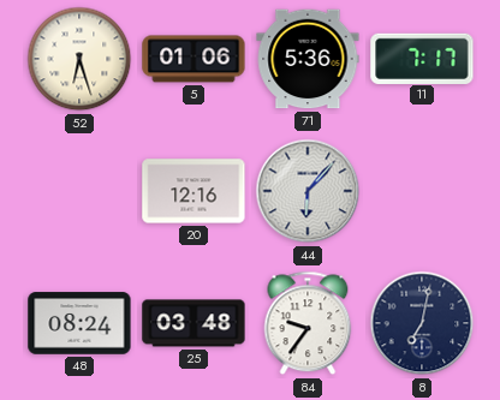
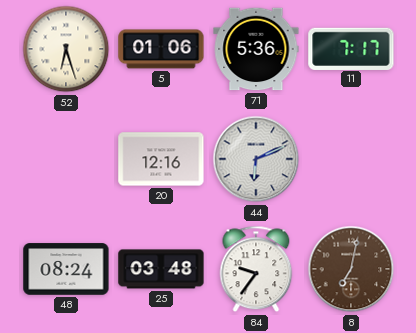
44: 6:07 -> 6:11
8 dial: navy -> brown
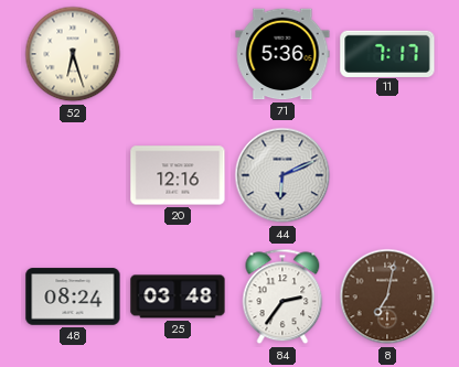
5: 01:06 -> none
84: 9:36 -> 2:36
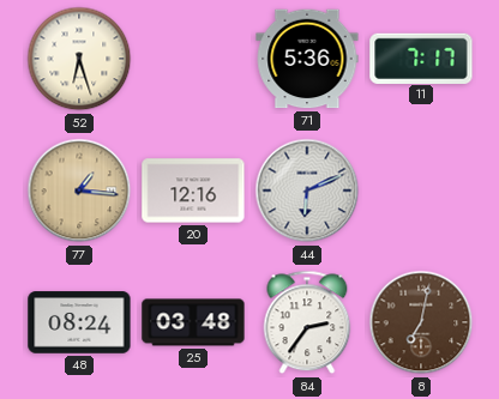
77: none -> 1:16
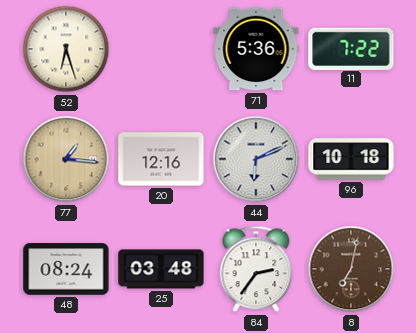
11: 7:17 -> 7:22
96: none -> 10:18
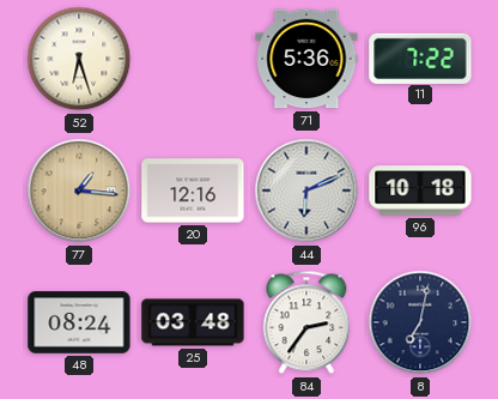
8 dial: brown -> navy
